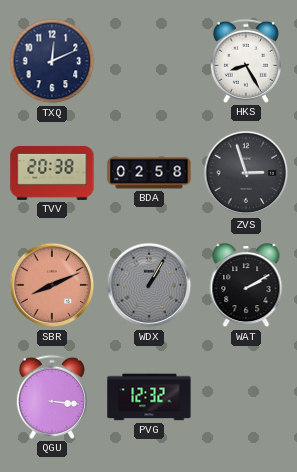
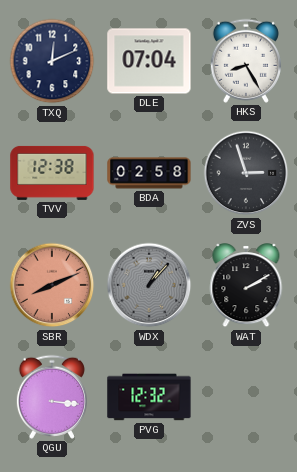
DLE: none -> 07:04
TVV: 20:38 -> 12:38
WDX: 1:05 -> 1:07
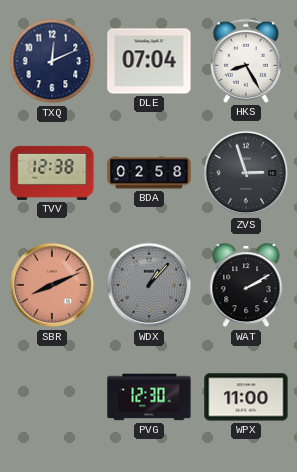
QGU: 3:16 -> none
PVG: 12:32 -> 12:30
WPX: none -> 11:00
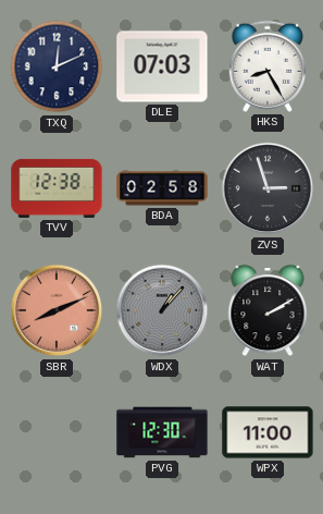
DLE: 07:04 -> 07:03
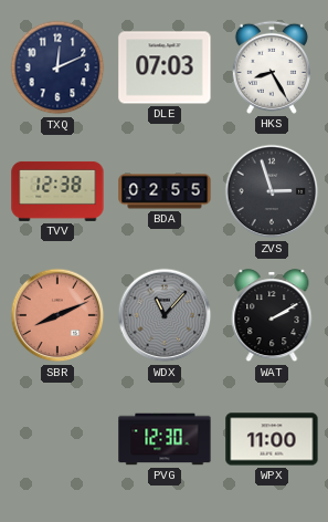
BDA: 02:58 -> 02:55
WDX: 1:07 -> 11:07
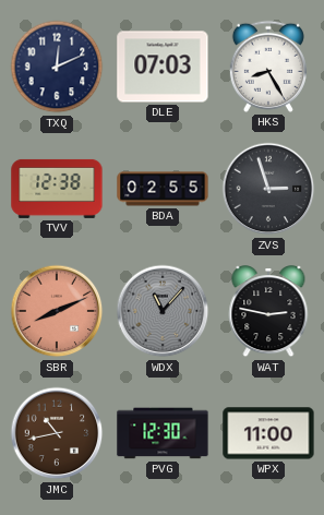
WAT: 2:10 -> 2:47
JMC: none -> 10:43
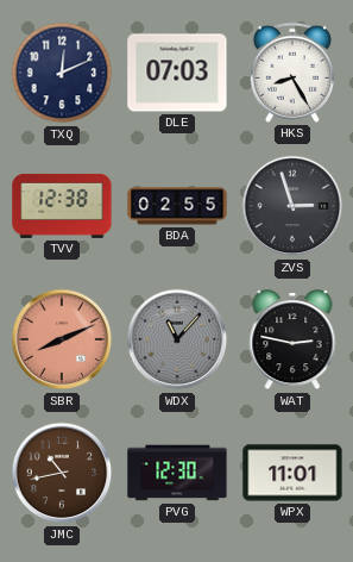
WPX: 11:00 -> 11:01
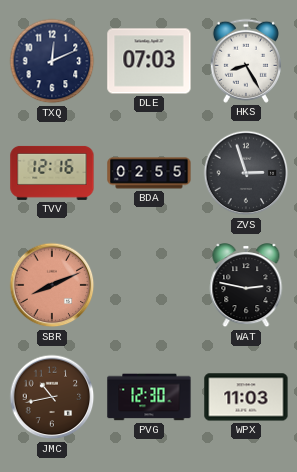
TVV: 12:38 -> 12:16
WDX: 11:07 -> none
WPX: 11:01 -> 11:03
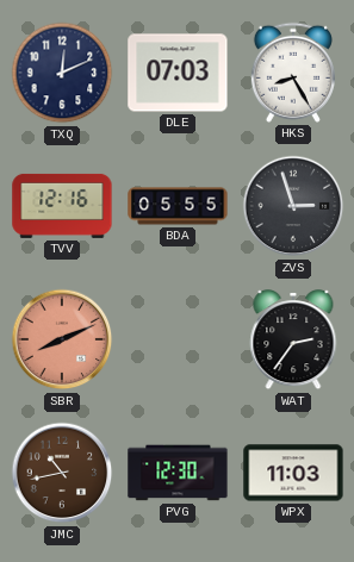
BDA: 02:55 -> 05:55
WAT: 2:47 -> 2:36
